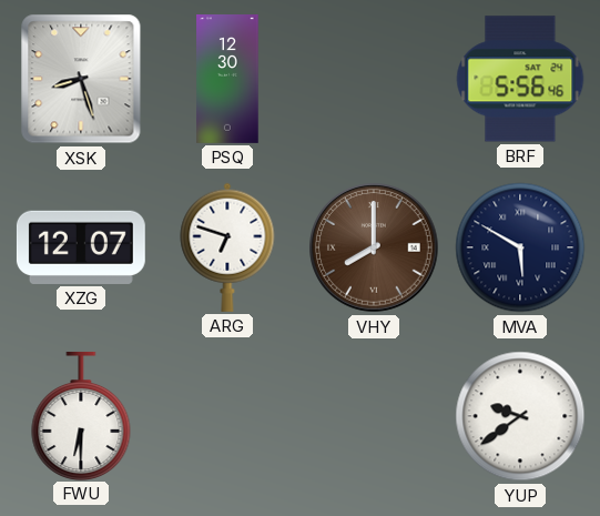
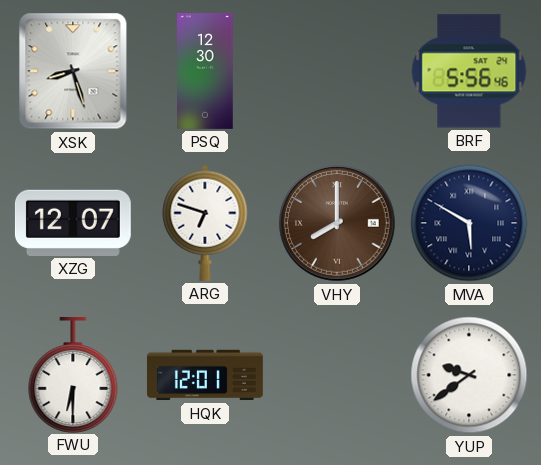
HQK: none -> 12:01
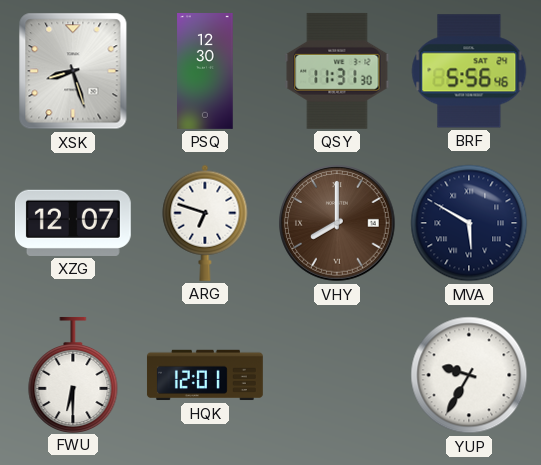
QSY: none -> 11:31
YUP: 9:39 -> 9:35
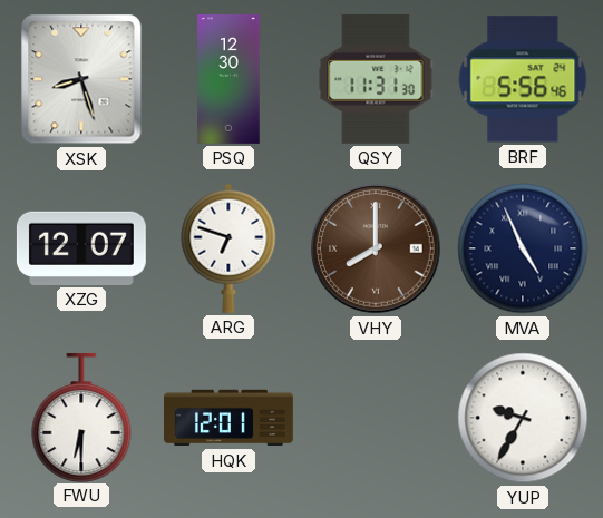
MVA: 5:50 -> 4:56
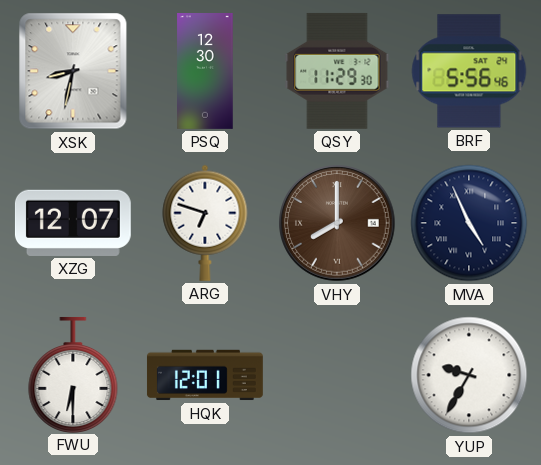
XSK: 8:27 -> 8:32
QSY: 11:31 -> 11:29
